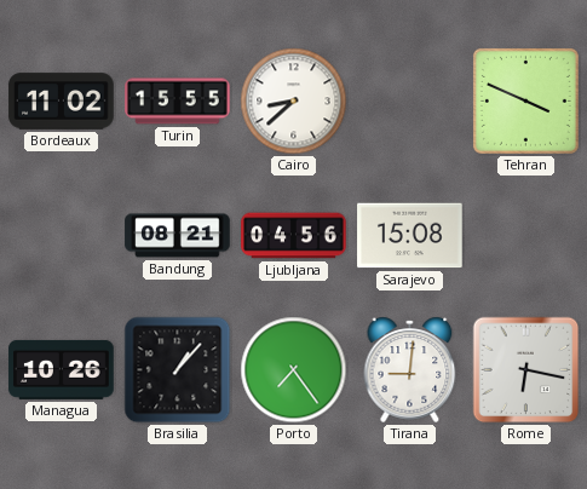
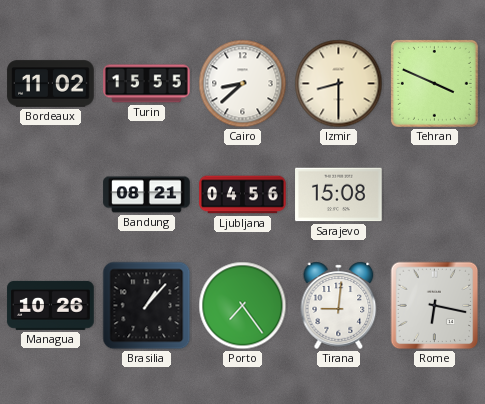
Izmir: none -> 8:30
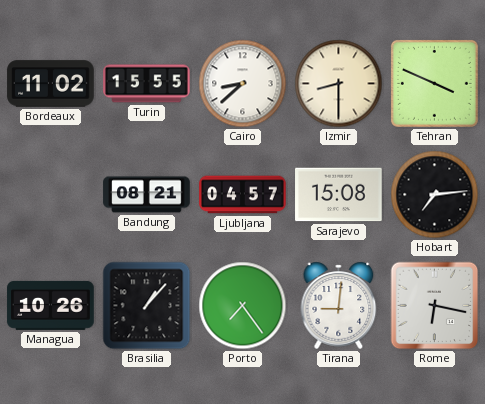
Ljubljana: 04:56 -> 04:57
Hobart: none -> 7:14
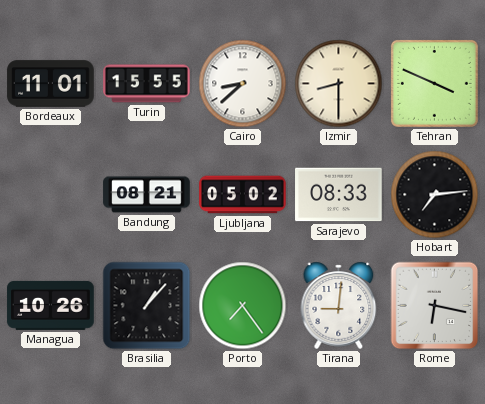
Bordeaux: 11:02 -> 11:01
Ljubljana: 04:57 -> 05:02
Sarajevo: 15:08 -> 08:33
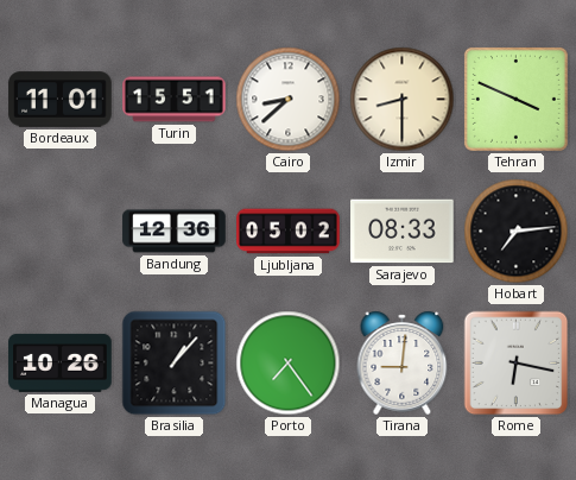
Turin: 15:55 -> 15:51
Bandung: 08:21 -> 12:36
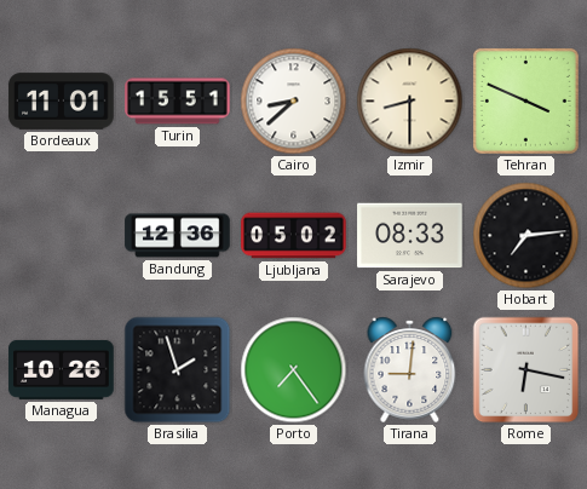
Brasilia: 1:07 -> 1:57
